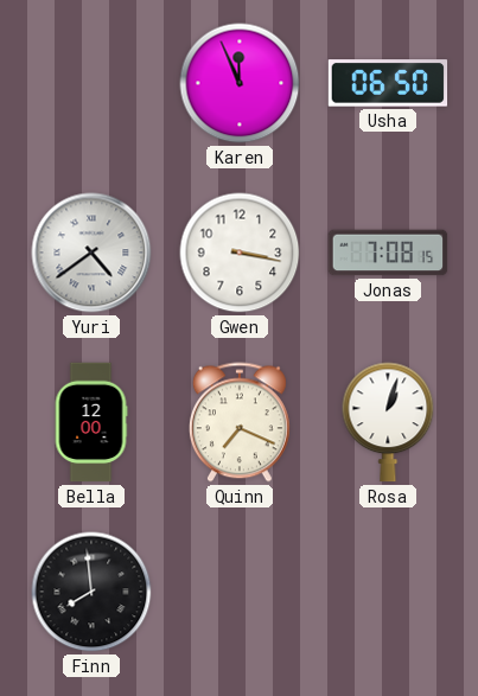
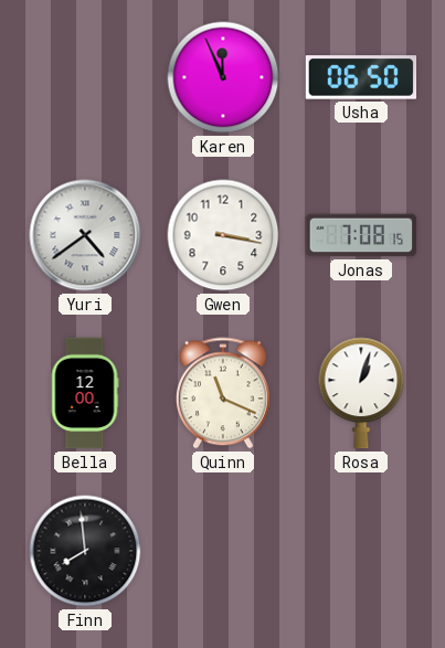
Quinn: 7:19 -> 11:19
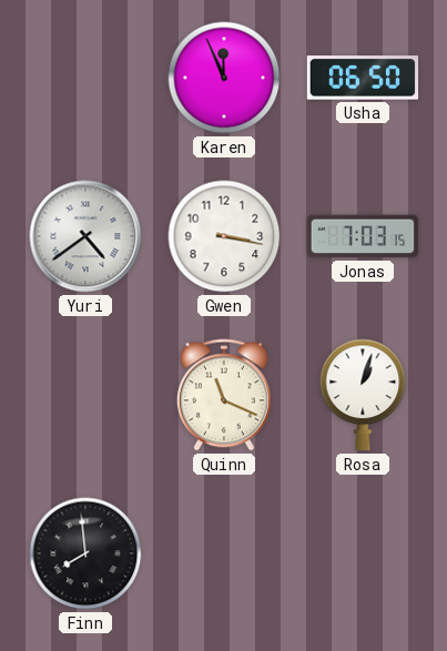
Jonas: 7:08 -> 7:03
Bella: 12:00 -> none
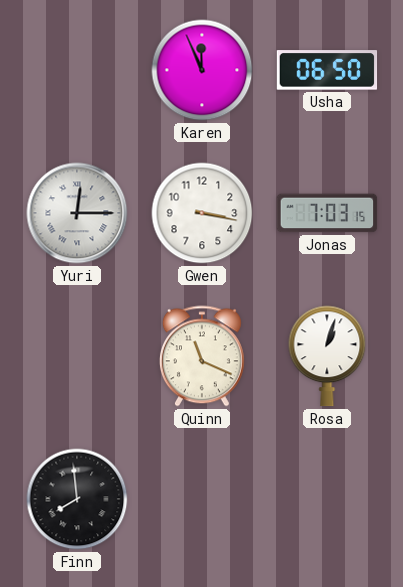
Yuri: 4:39 -> 12:15
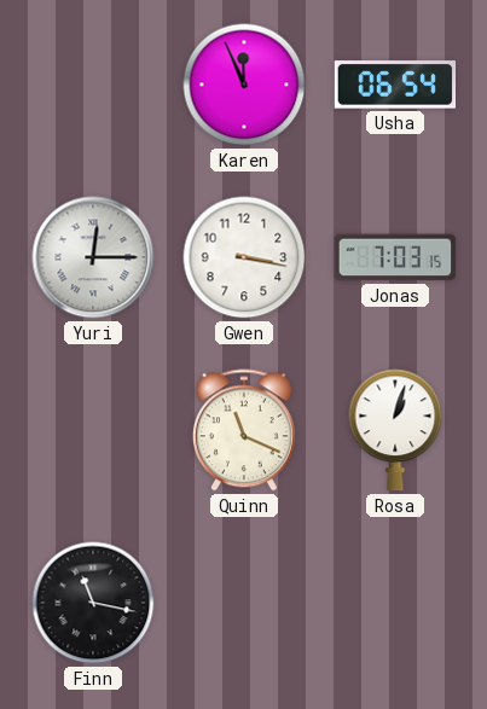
Usha: 06:50 -> 06:54
Finn: 7:59 -> 11:17
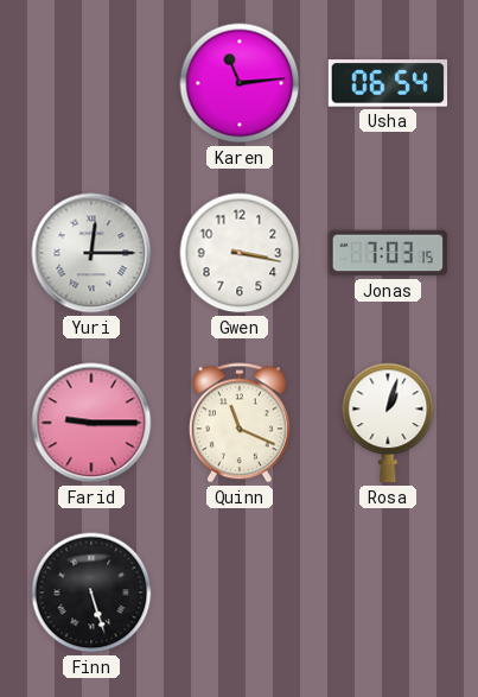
Karen: 11:56 -> 11:14
Farid: none -> 9:15
Finn: 11:17 -> 5:27
